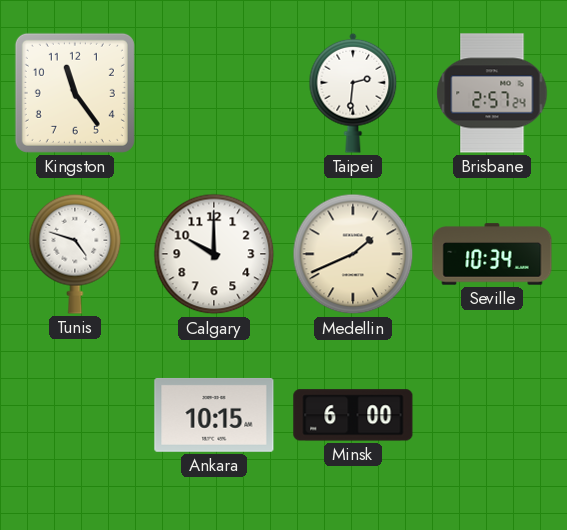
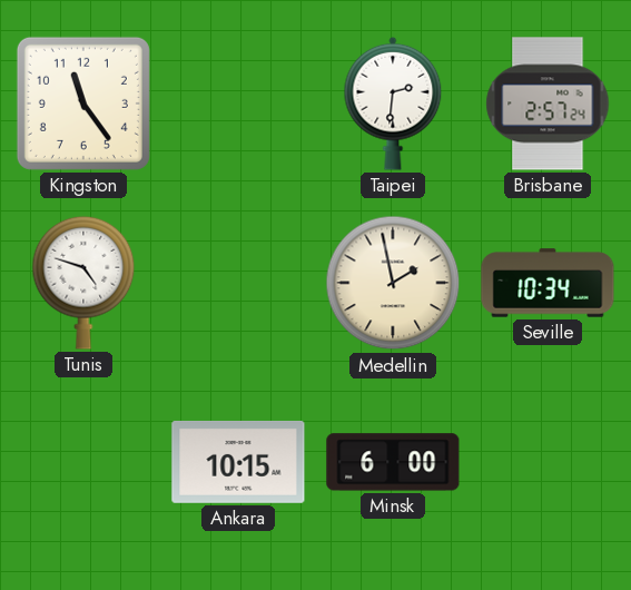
Calgary: 10:00 -> none
Medellin: 1:41 -> 1:58
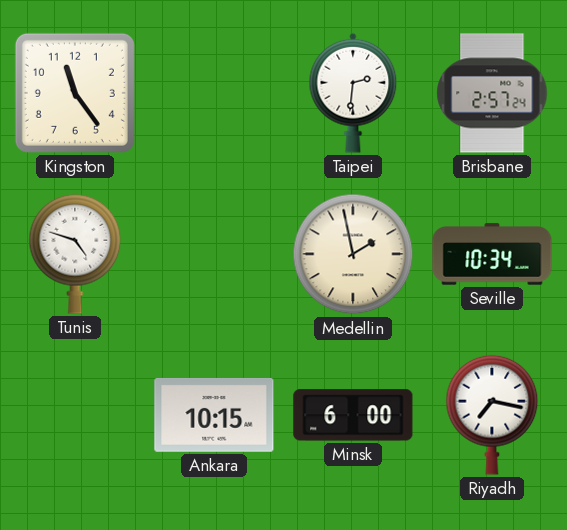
Riyadh: none -> 7:17
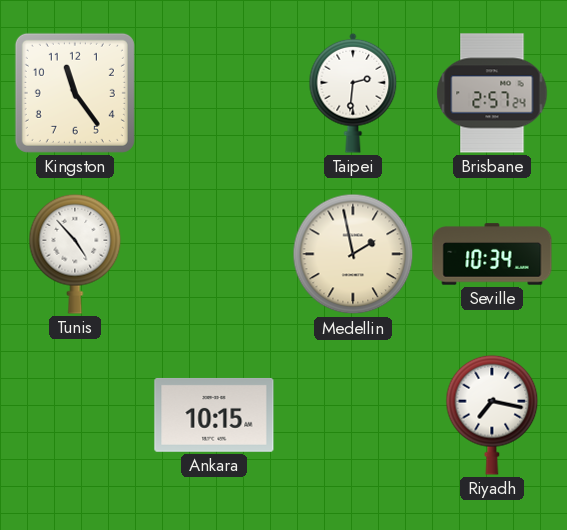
Tunis: 4:48 -> 4:53
Minsk: 6:00 -> none
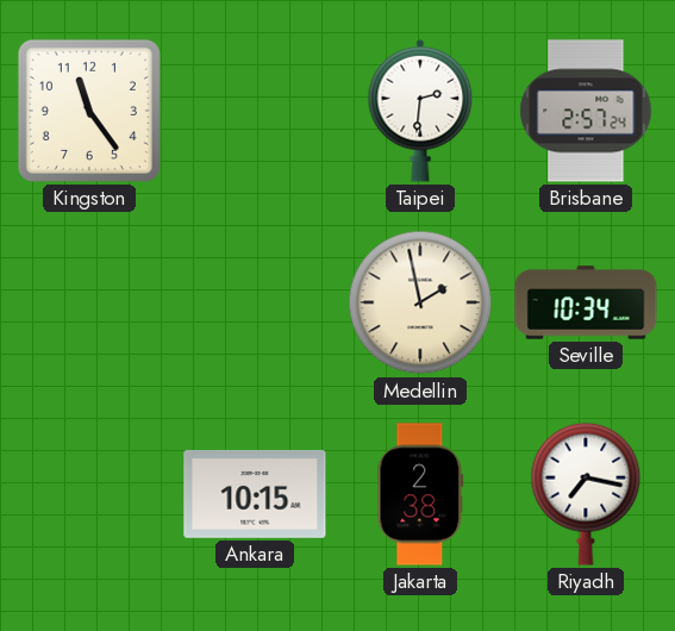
Tunis: 4:53 -> none
Jakarta: none -> 2:38
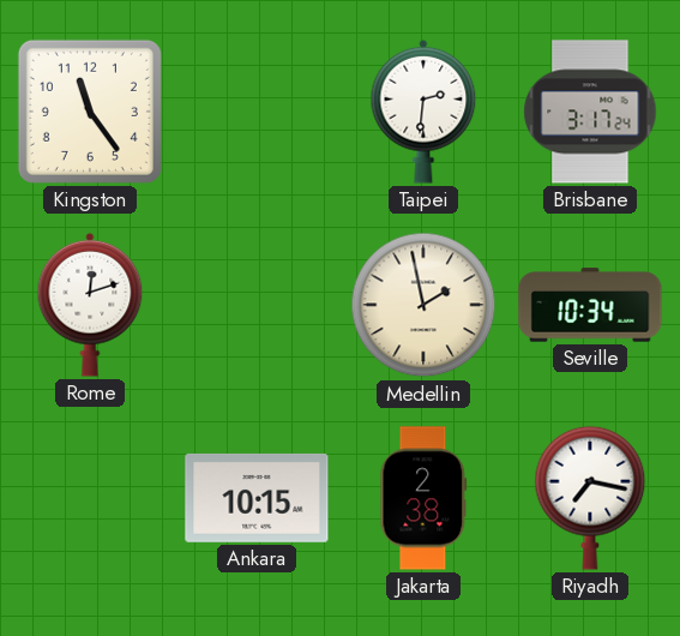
Brisbane: 2:57 -> 3:17
Rome: none -> 12:12
